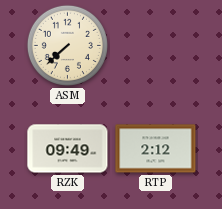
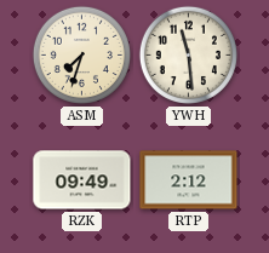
ASM: 7:38 -> 7:33
YWH: none -> 11:29
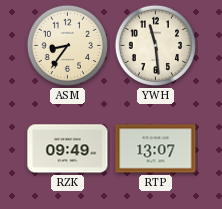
ASM: 7:33 -> 8:36
RTP: 2:12 -> 13:07
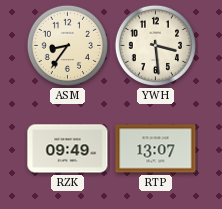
YWH: 11:29 -> 3:29
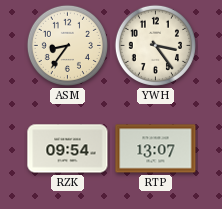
YWH: 3:29 -> 3:24
RZK: 09:49 -> 09:54
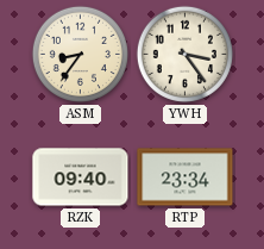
RZK: 09:54 -> 09:40
RTP: 13:07 -> 23:34
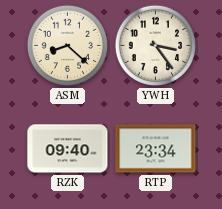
ASM: 8:36 -> 8:22
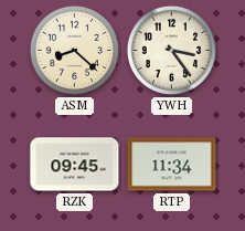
RZK: 09:40 -> 09:45
RTP: 23:34 -> 11:34
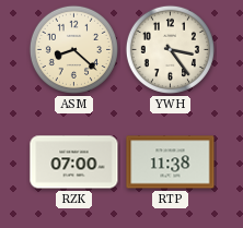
RZK: 09:45 -> 07:00
RTP: 11:34 -> 11:38
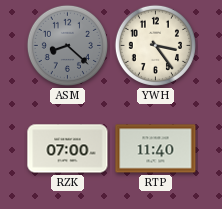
ASM dial: cream -> grey
RTP: 11:38 -> 11:40
